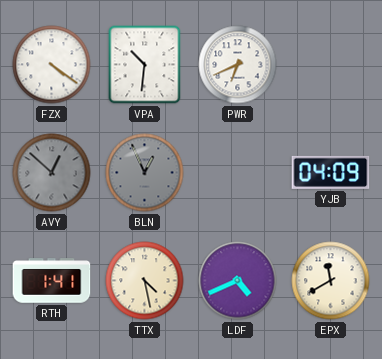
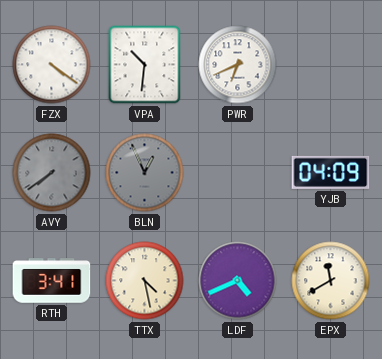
AVY: 12:52 -> 7:39
RTH: 1:41 -> 3:41
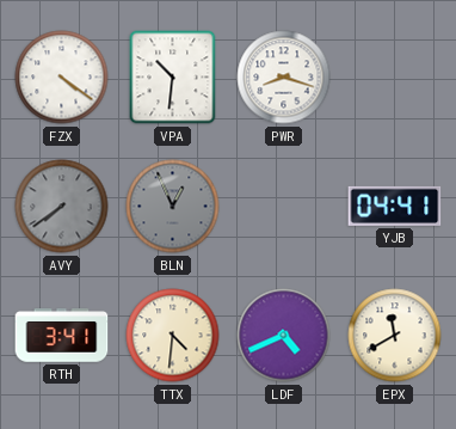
PWR: 6:41 -> 8:18
YJB: 04:09 -> 04:41
TTX: 4:28 -> 4:31
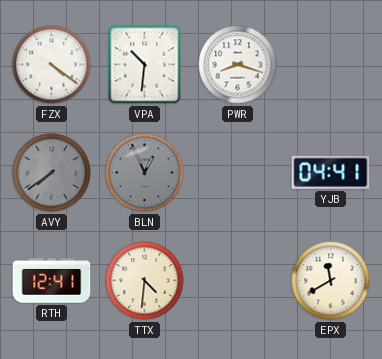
RTH: 3:41 -> 12:41
LDF: 4:41 -> none
